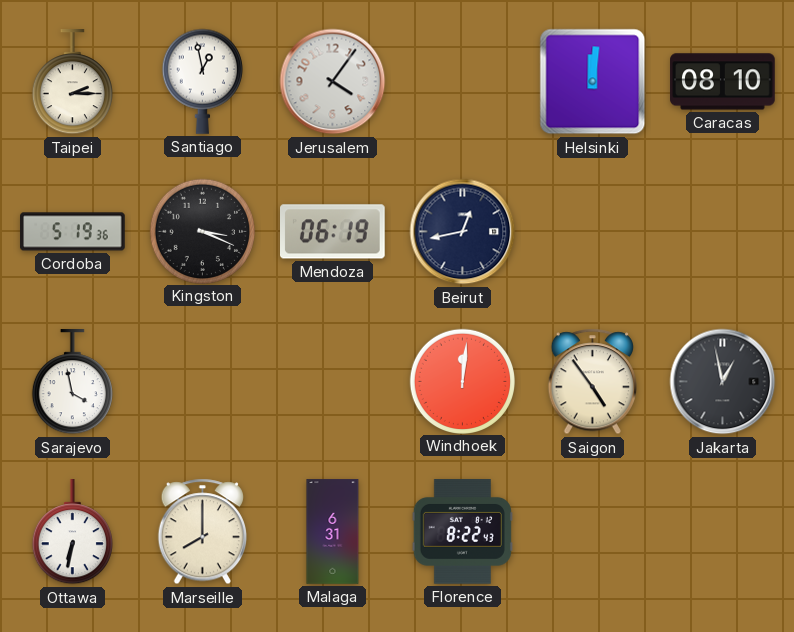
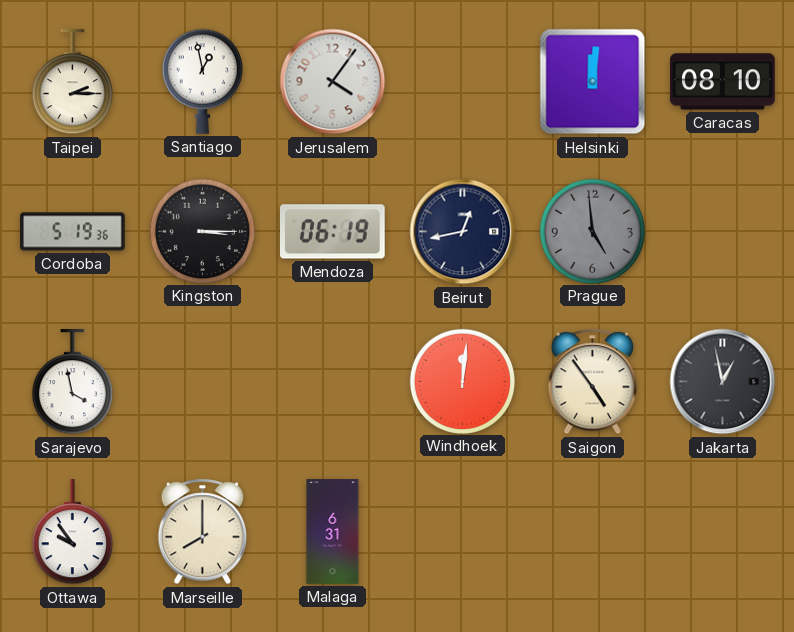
Kingston: 3:19 -> 3:15
Prague: none -> 4:59
Ottawa: 6:32 -> 9:54
Florence: 8:22 -> none
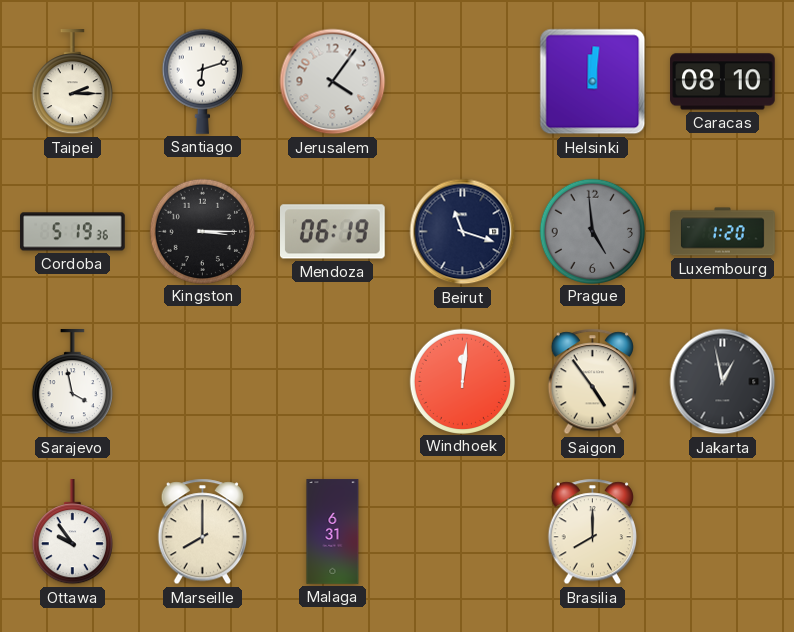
Santiago: 12:58 -> 6:12
Beirut: 12:43 -> 11:18
Luxembourg: none -> 1:20
Brasilia: none -> 8:00
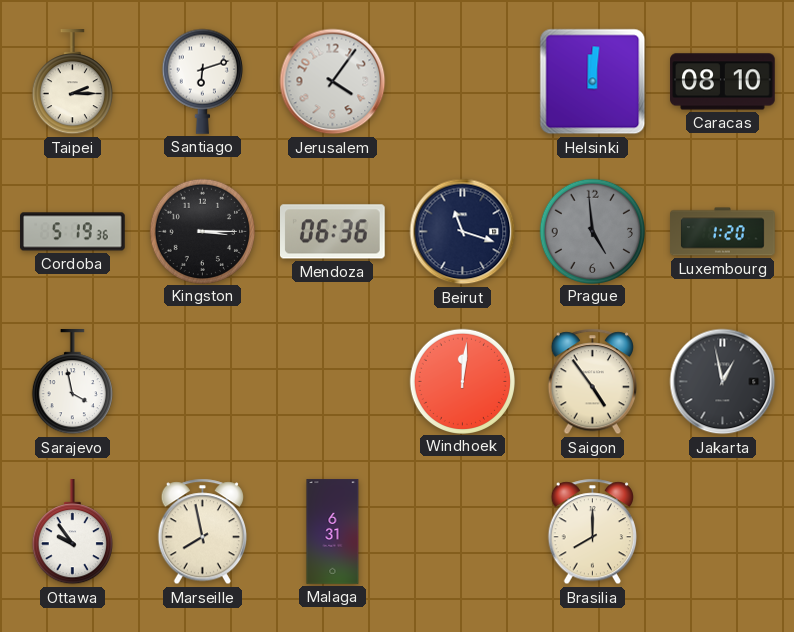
Mendoza: 06:19 -> 06:36
Marseille: 8:00 -> 7:58
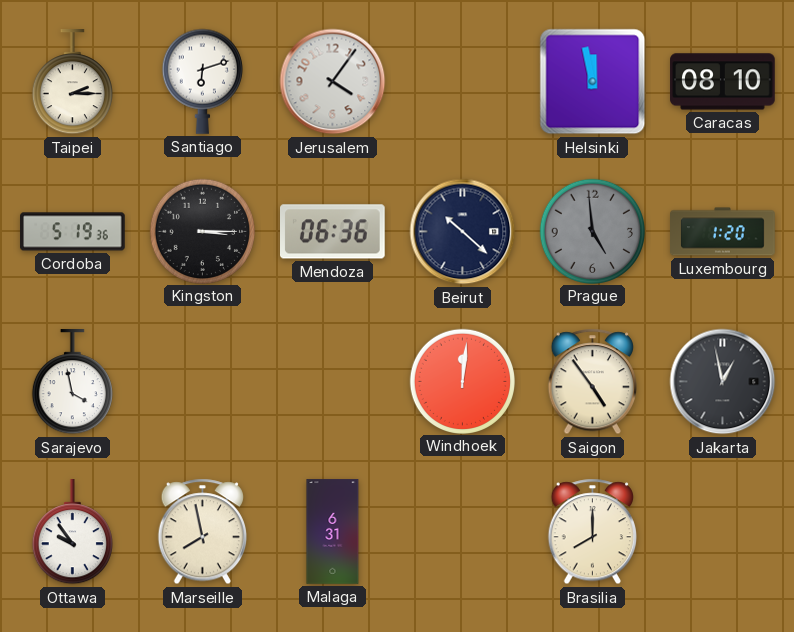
Helsinki: 12:01 -> 11:58
Beirut: 11:18 -> 10:22
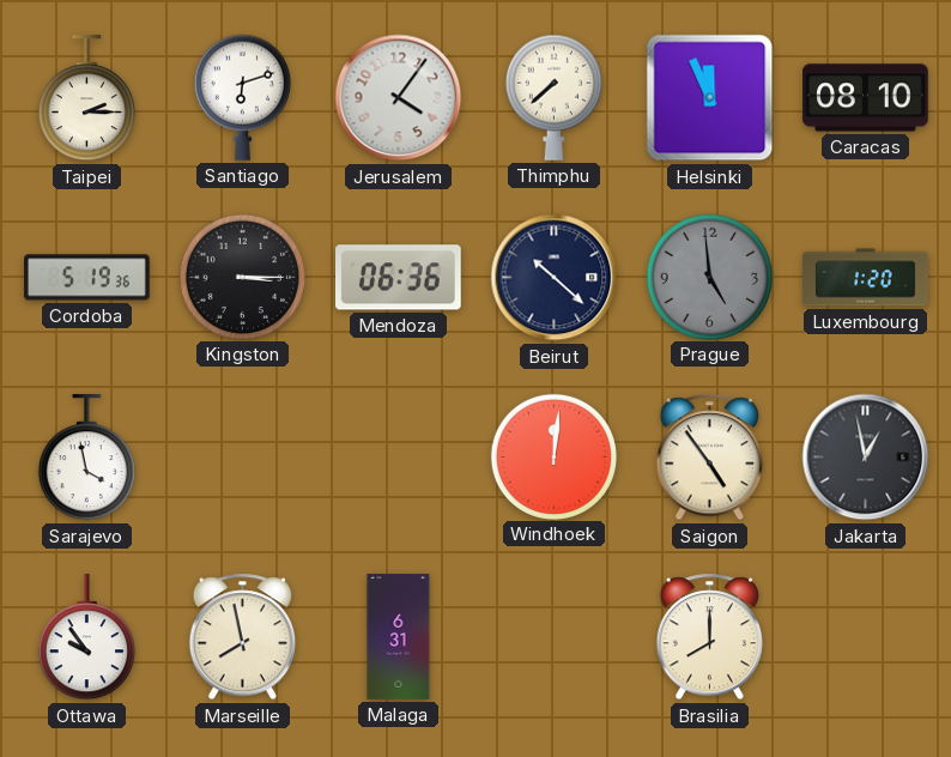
Thimphu: none -> 7:38
Helsinki: 11:58 -> 11:56
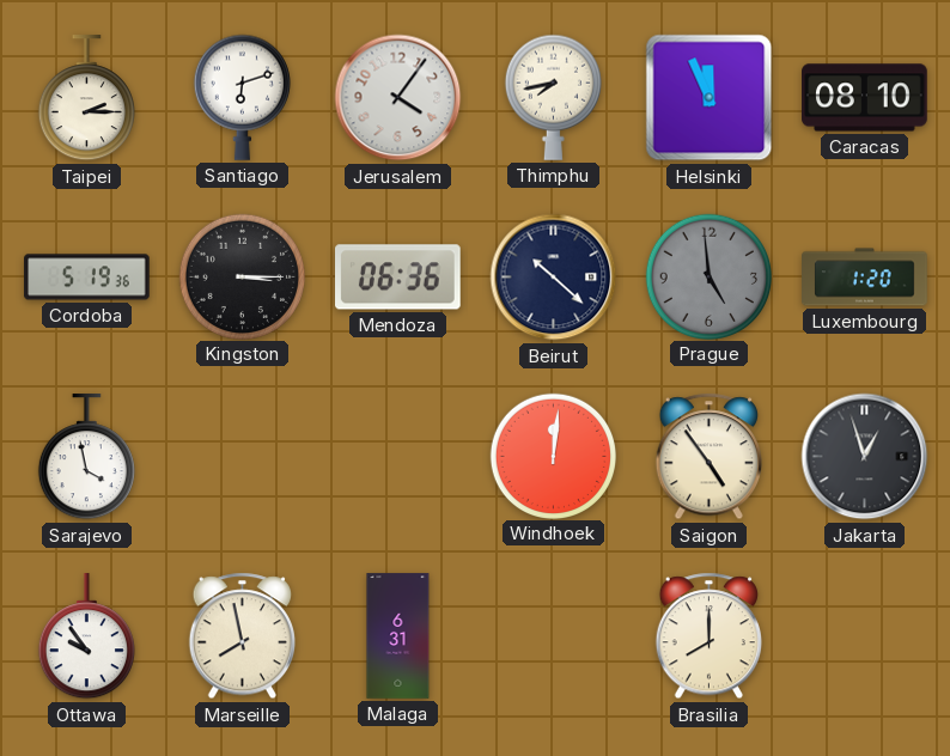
Thimphu: 7:38 -> 7:43
Jakarta: 12:58 -> 12:57
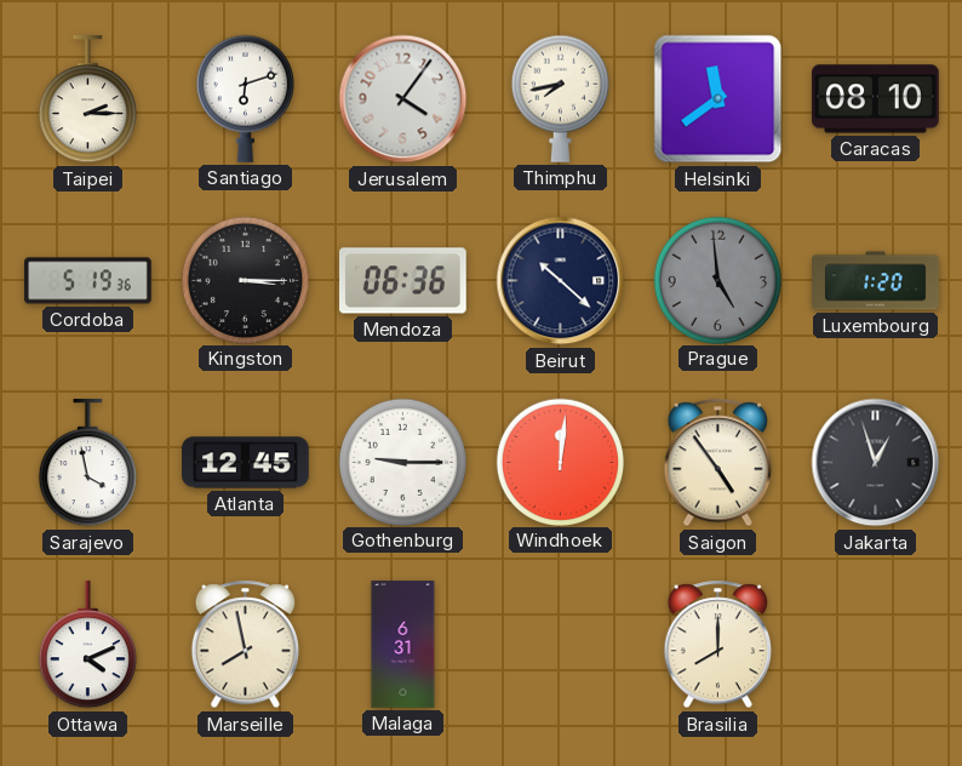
Helsinki: 11:56 -> 11:39
Atlanta: none -> 12:45
Gothenburg: none -> 9:15
Ottawa: 9:54 -> 4:11
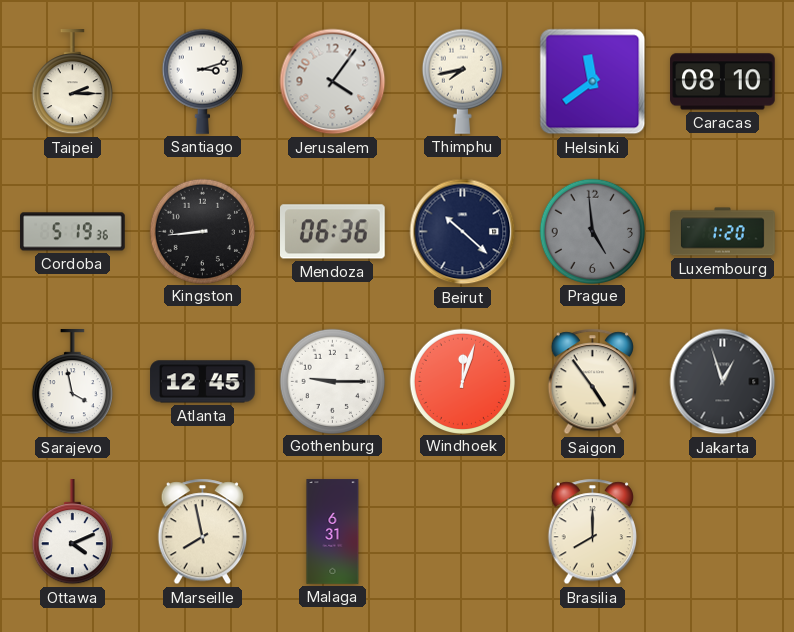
Santiago: 6:12 -> 3:12
Kingston: 3:15 -> 8:44
Windhoek: 12:01 -> 12:03
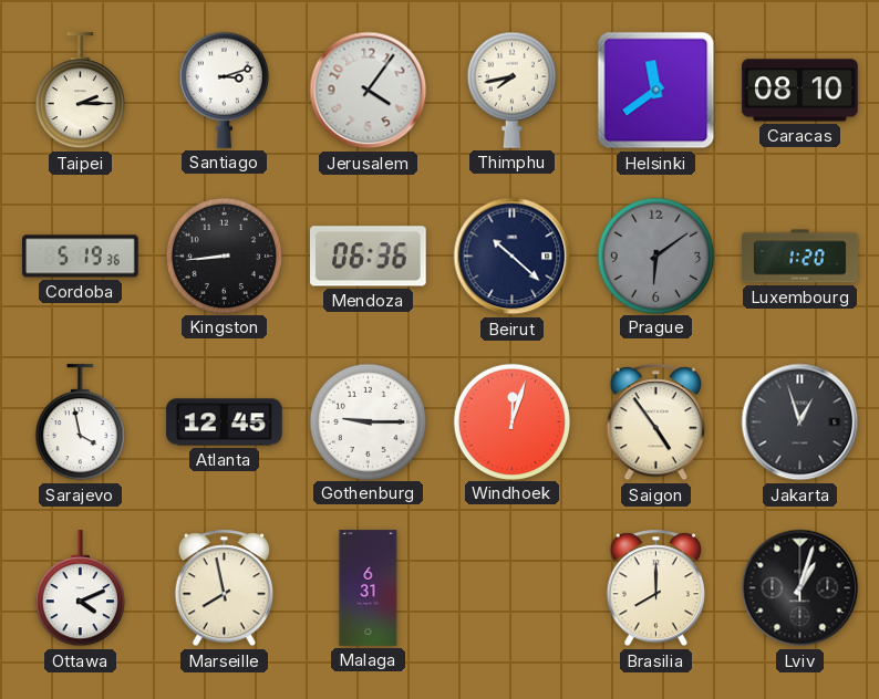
Prague: 4:59 -> 6:09
Lviv: none -> 1:03
